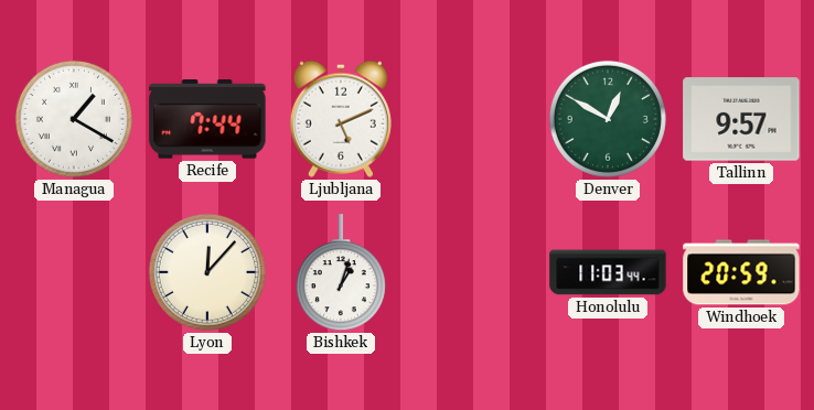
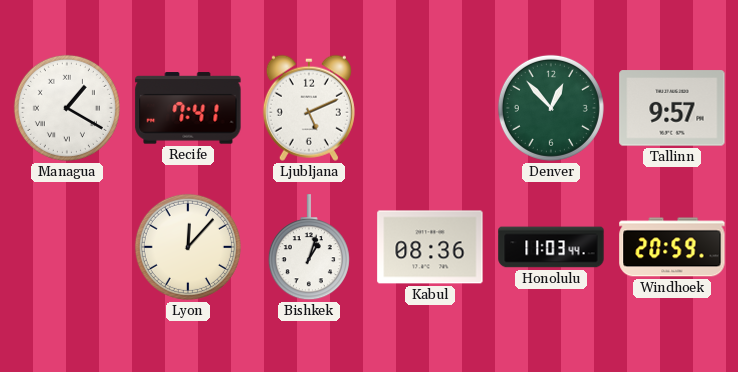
Recife: 7:44 -> 7:41
Denver: 12:50 -> 12:53
Kabul: none -> 08:36
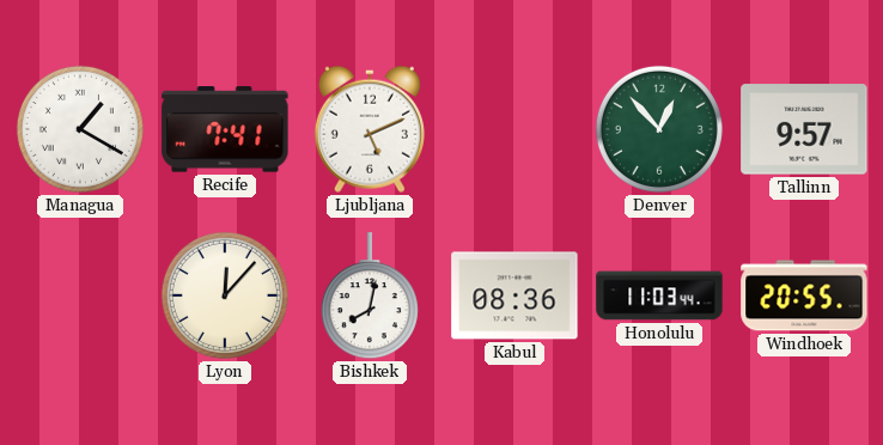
Bishkek: 1:03 -> 8:02
Windhoek: 20:59 -> 20:55
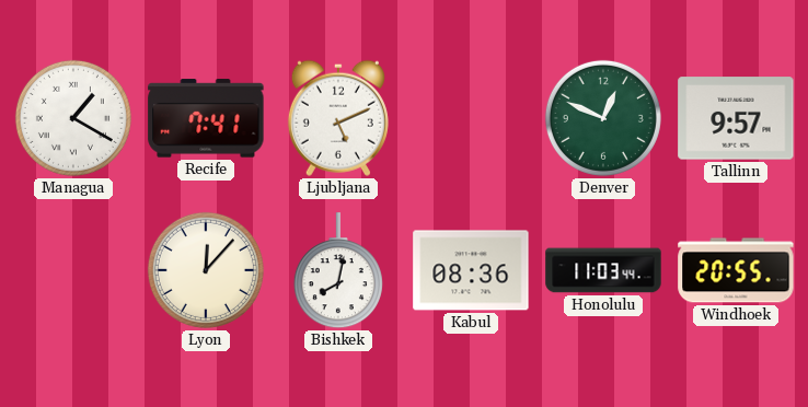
Denver: 12:53 -> 12:49
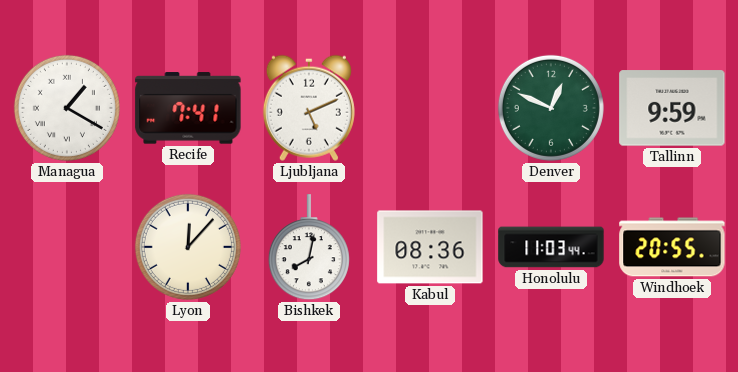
Tallinn: 9:57 -> 9:59
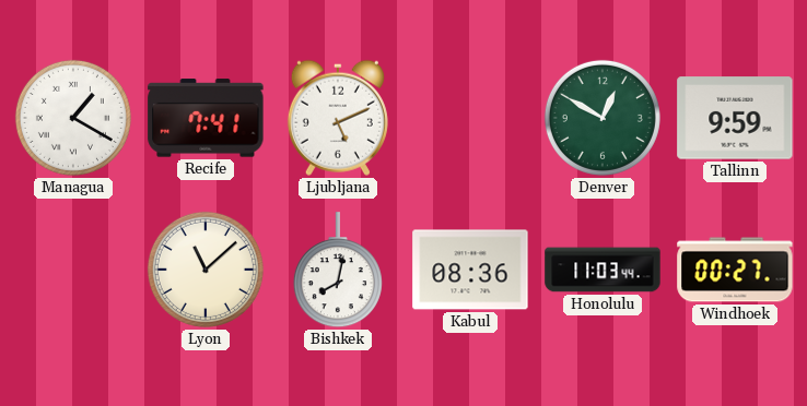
Denver: 12:49 -> 12:50
Lyon: 12:07 -> 11:08
Windhoek: 20:55 -> 00:27
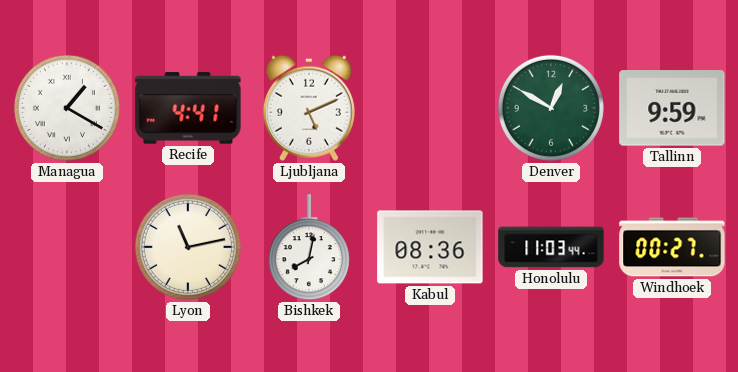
Recife: 7:41 -> 4:41
Lyon: 11:08 -> 11:13
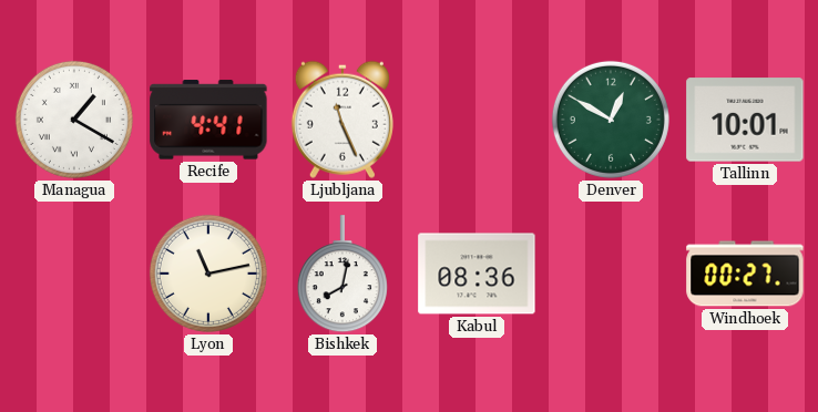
Ljubljana: 5:11 -> 11:26
Tallinn: 9:59 -> 10:01
Honolulu: 11:03 -> none
